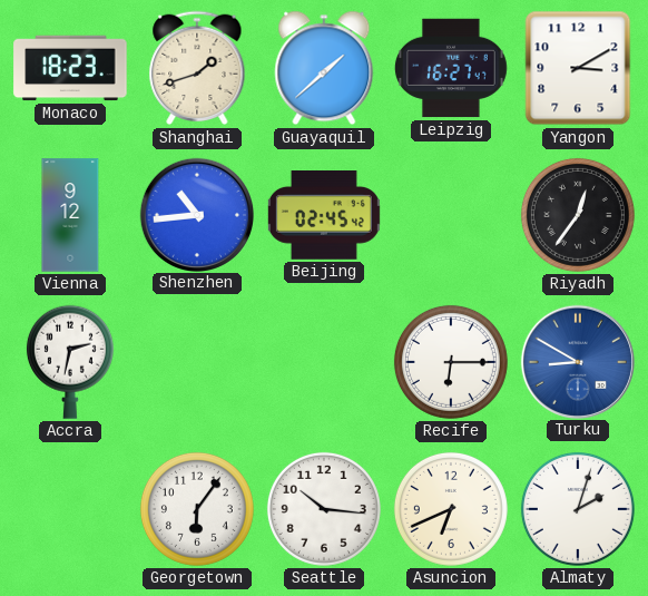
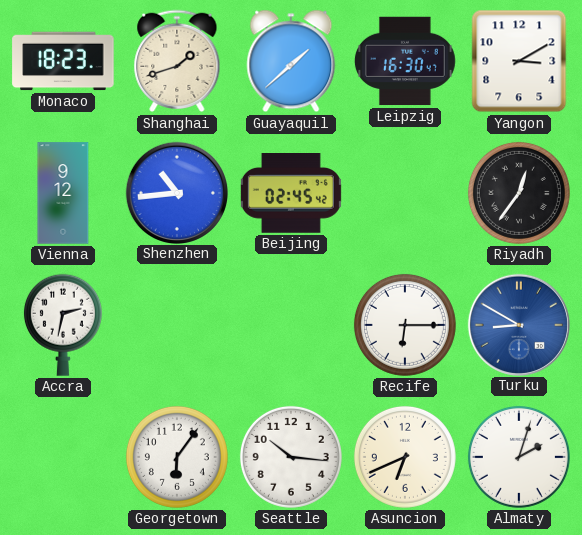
Leipzig: 16:27 -> 16:30
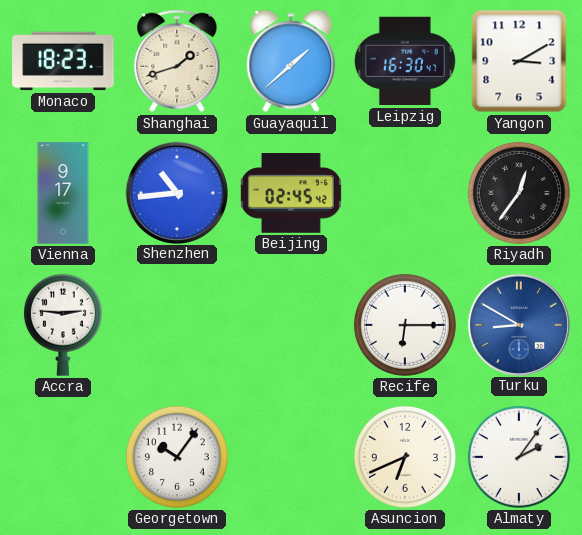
Vienna: 9:12 -> 9:17
Accra: 2:32 -> 2:46
Georgetown: 6:06 -> 10:06
Seattle: 10:16 -> none
Almaty: 2:03 -> 2:06
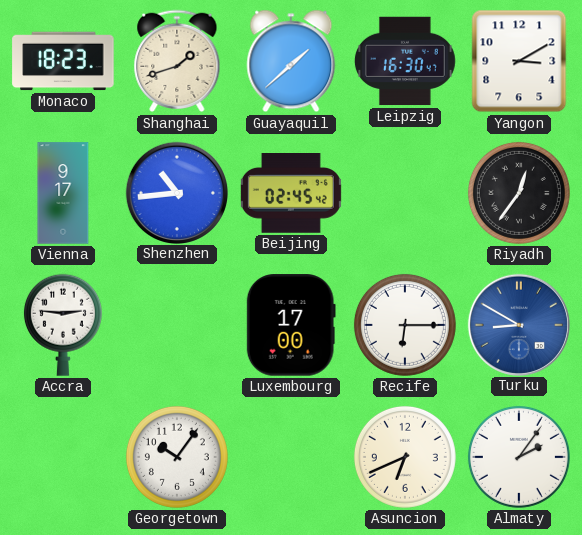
Luxembourg: none -> 17:00
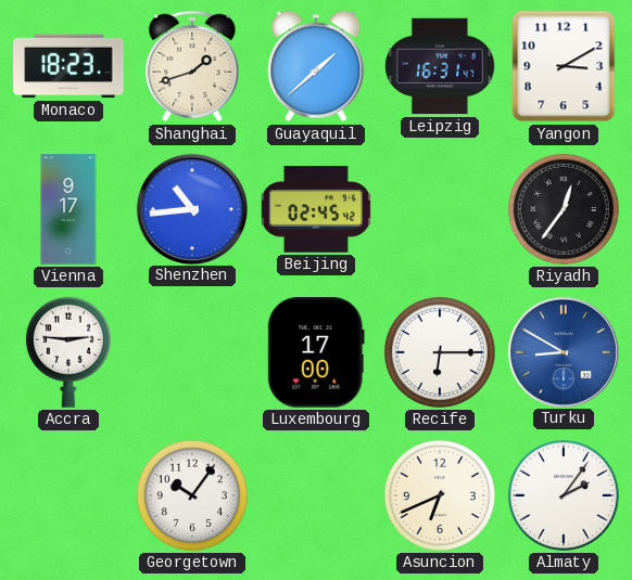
Leipzig: 16:30 -> 16:31
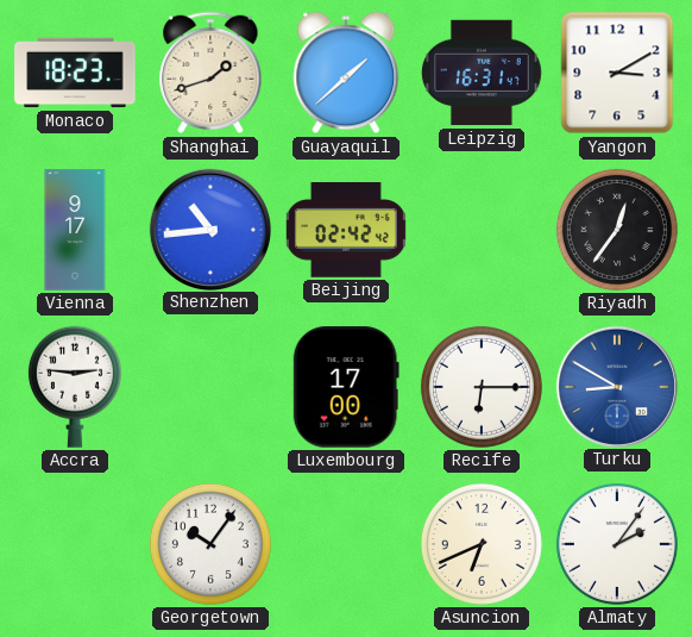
Beijing: 02:45 -> 02:42
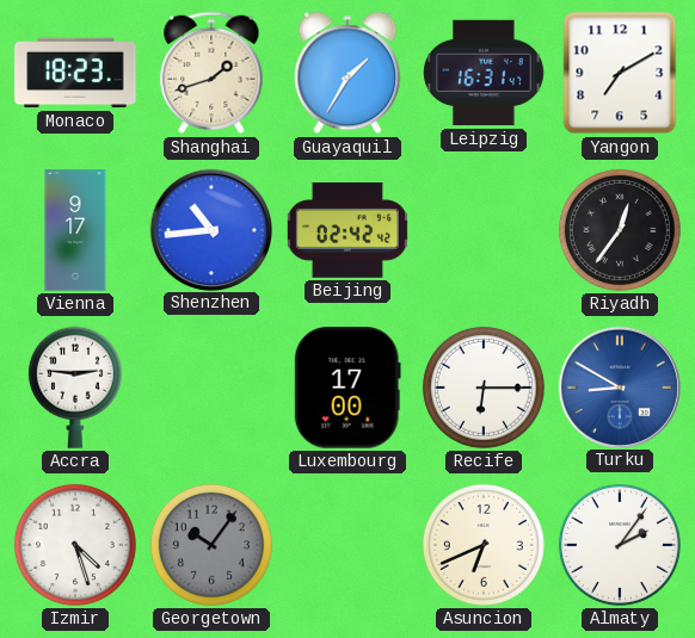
Guayaquil: 1:38 -> 1:35
Yangon: 3:10 -> 7:10
Izmir: none -> 4:27
Georgetown dial: white -> grey
